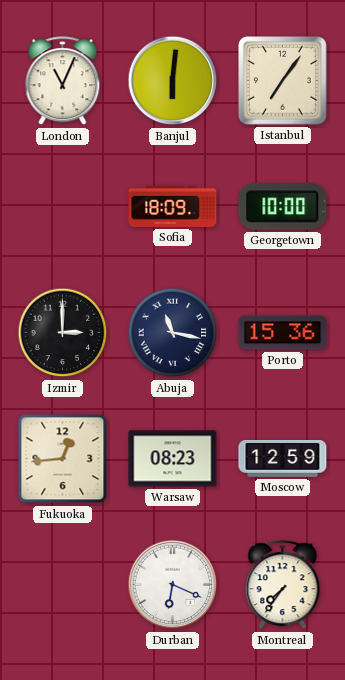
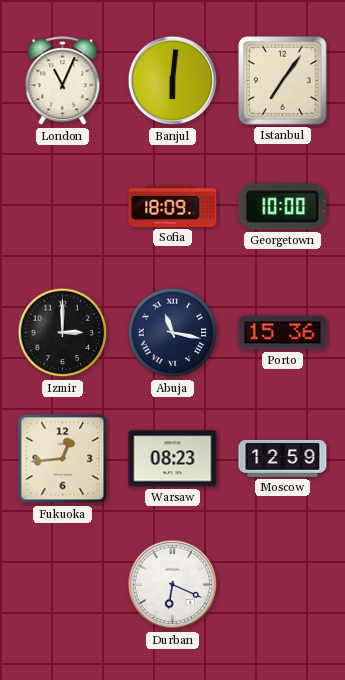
Montreal: 7:36 -> none
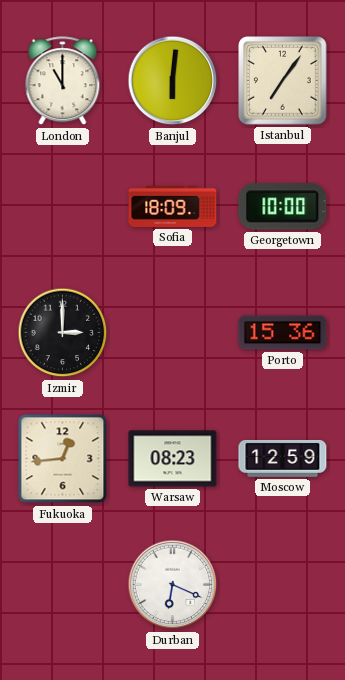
London: 11:04 -> 11:00
Abuja: 11:17 -> none
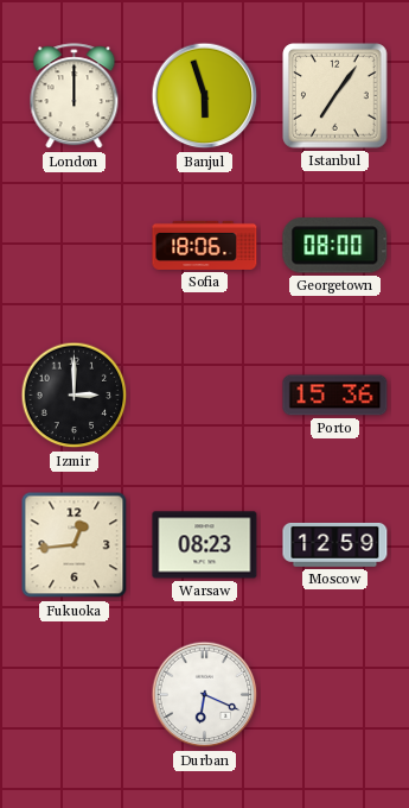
London: 11:00 -> 12:00
Banjul: 6:01 -> 5:57
Sofia: 18:09 -> 18:06
Georgetown: 10:00 -> 08:00
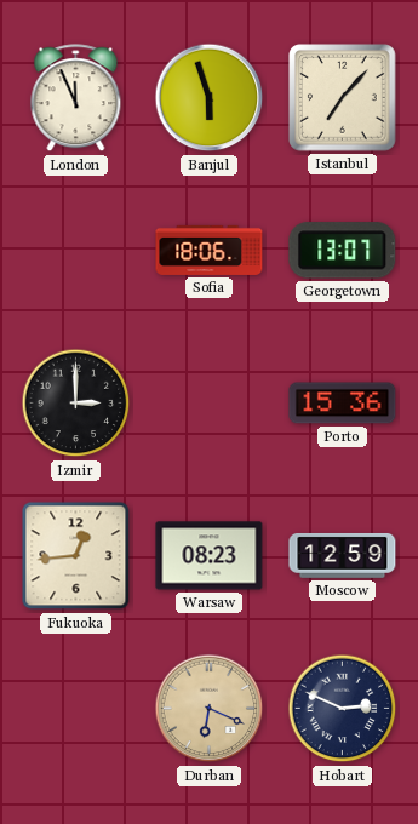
London: 12:00 -> 11:56
Istanbul: 7:06 -> 7:07
Georgetown: 08:00 -> 13:07
Durban dial: white -> champagne
Hobart: none -> 2:49
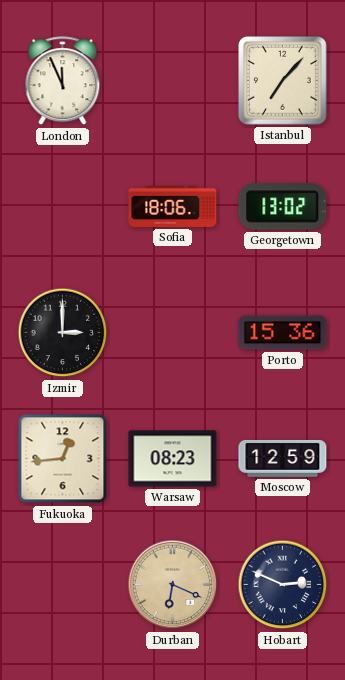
Banjul: 5:57 -> none
Georgetown: 13:07 -> 13:02
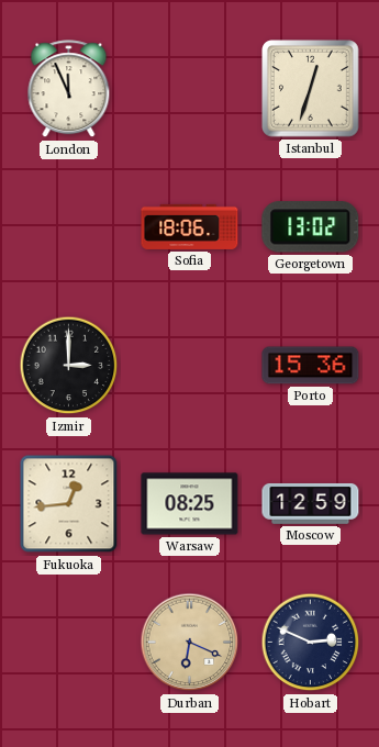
Istanbul: 7:07 -> 12:33
Warsaw: 08:23 -> 08:25
